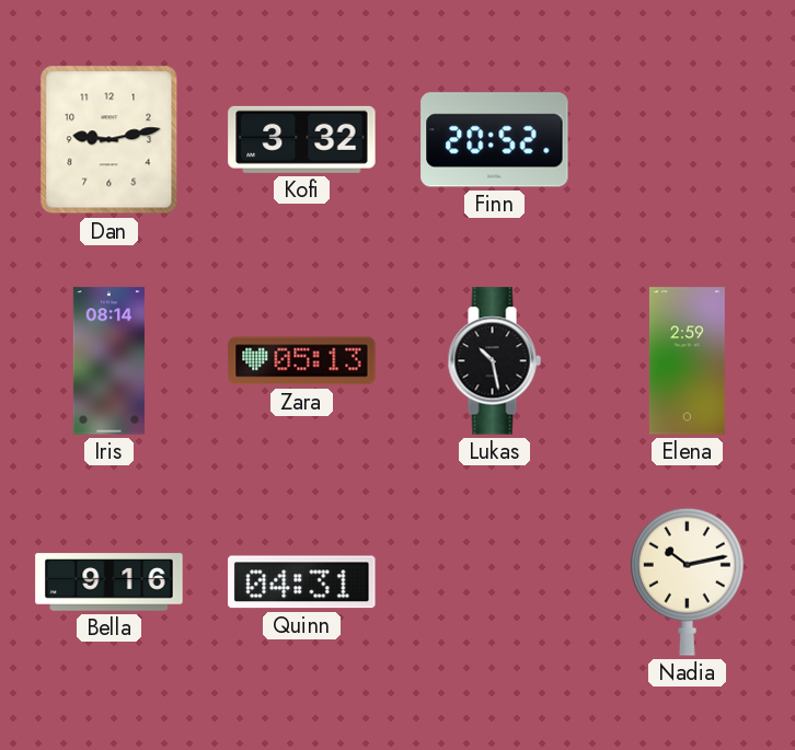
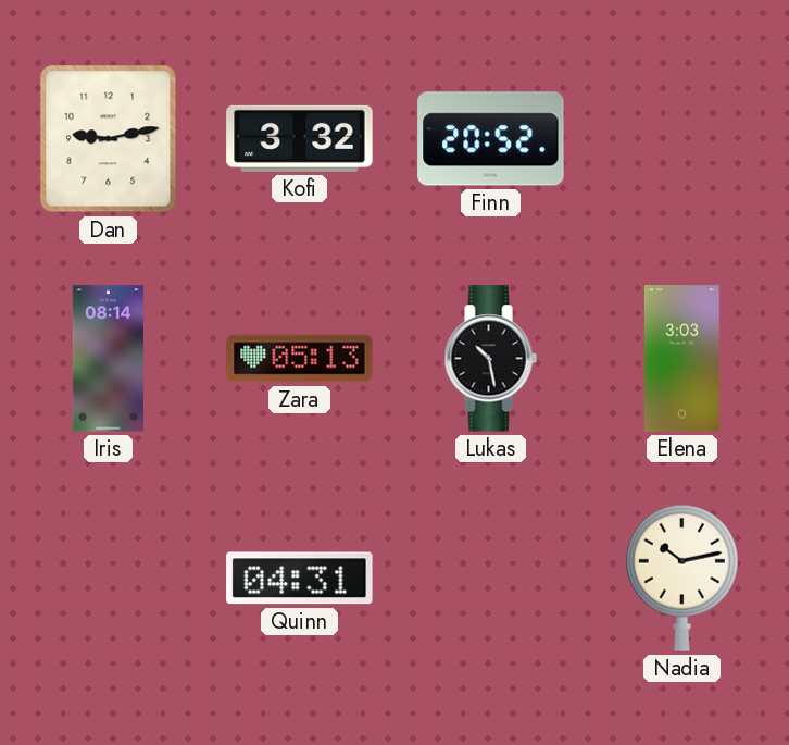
Elena: 2:59 -> 3:03
Bella: 9:16 -> none
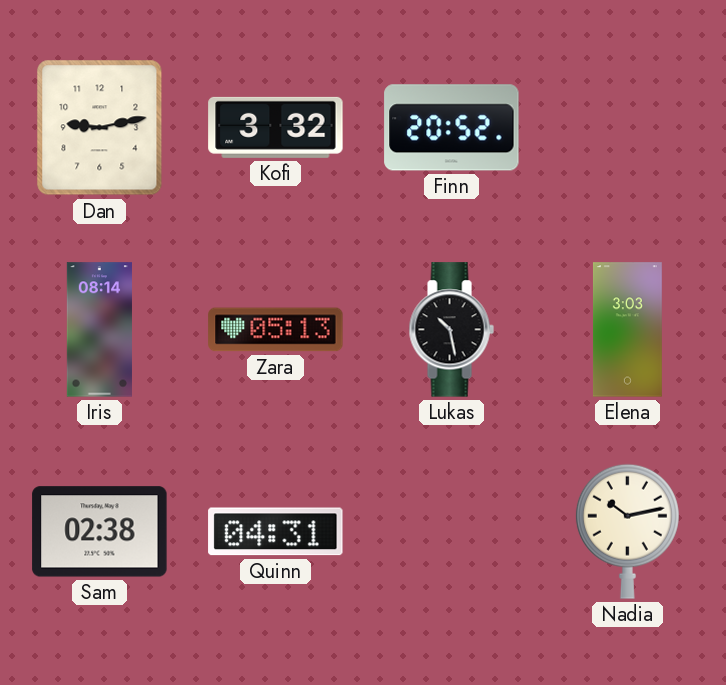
Sam: none -> 02:38
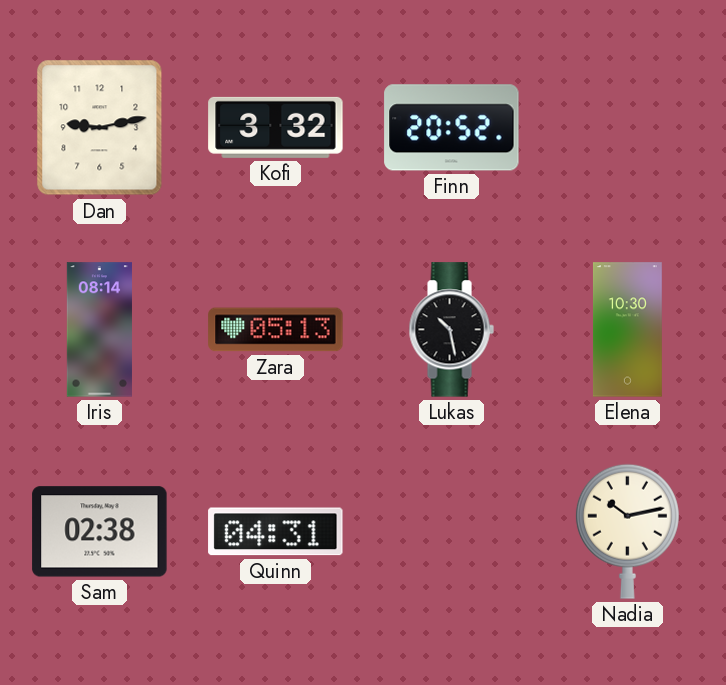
Elena: 3:03 -> 10:30
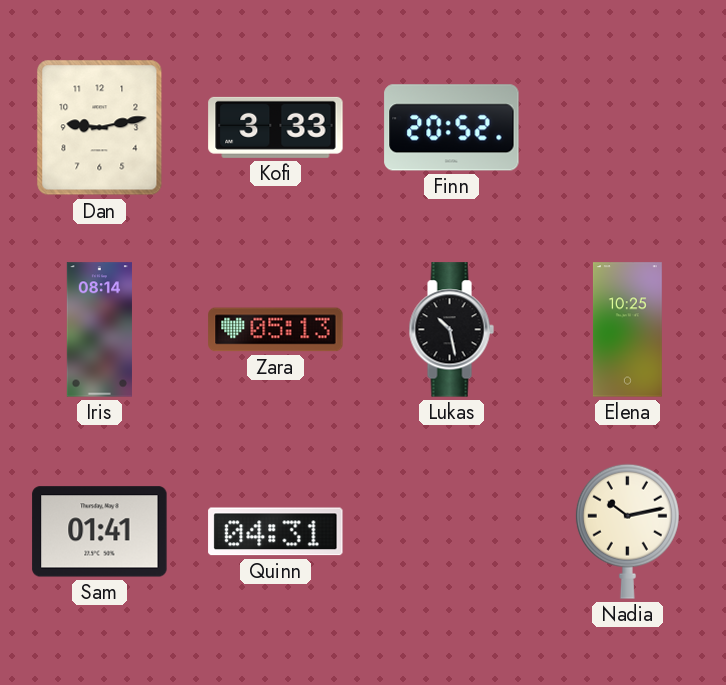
Kofi: 3:32 -> 3:33
Elena: 10:30 -> 10:25
Sam: 02:38 -> 01:41
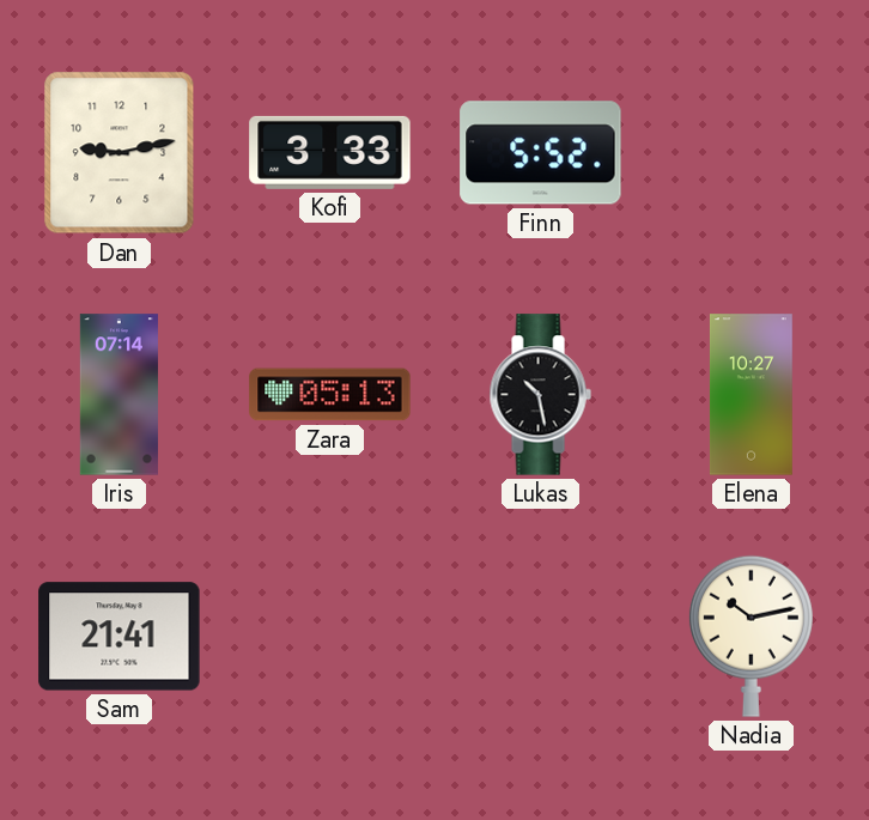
Finn: 20:52 -> 5:52
Iris: 08:14 -> 07:14
Elena: 10:25 -> 10:27
Sam: 01:41 -> 21:41
Quinn: 04:31 -> none
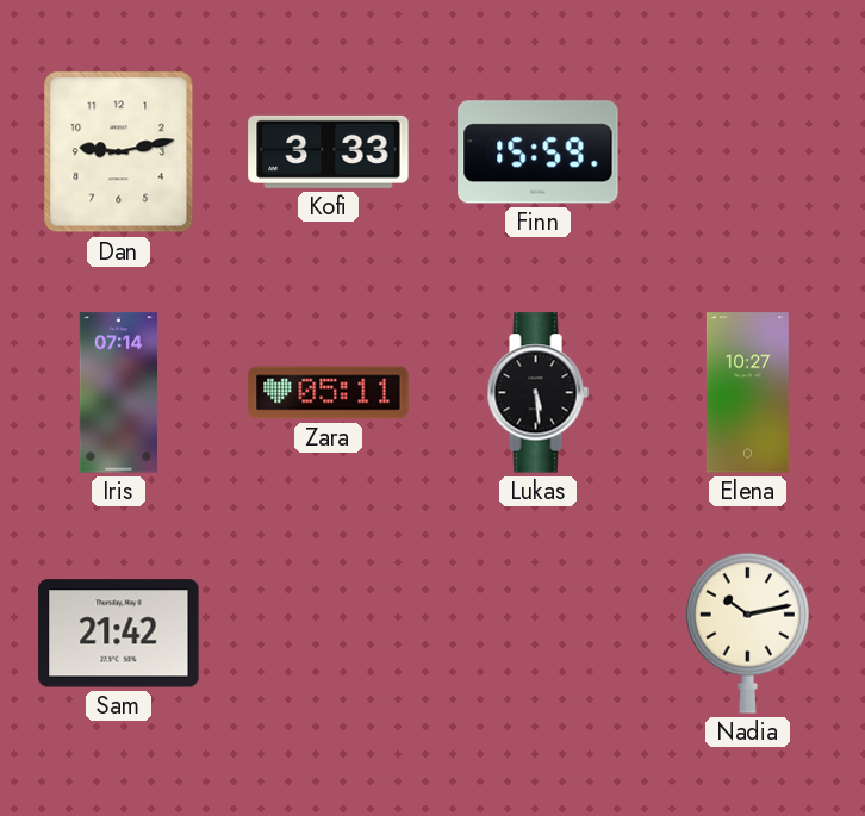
Finn: 5:52 -> 15:59
Zara: 05:13 -> 05:11
Lukas: 10:28 -> 5:29
Sam: 21:41 -> 21:42
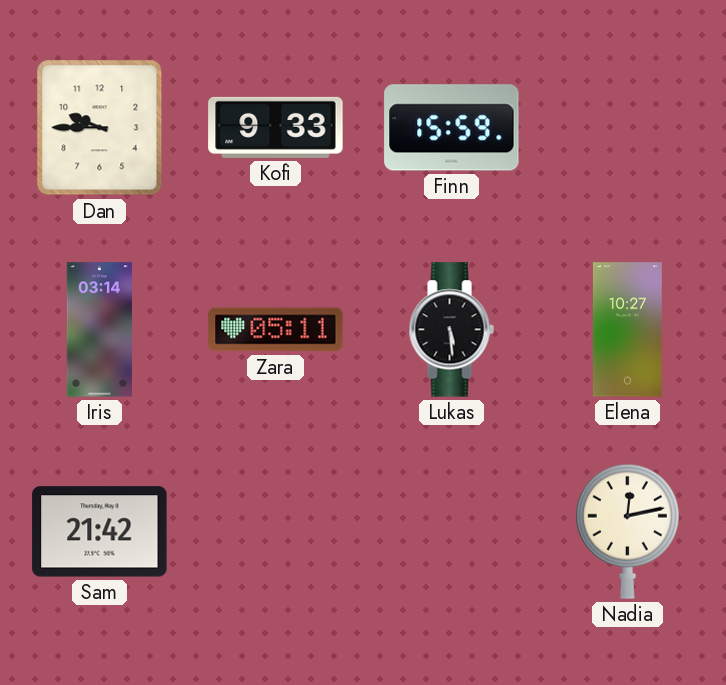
Dan: 9:13 -> 9:45
Kofi: 3:33 -> 9:33
Iris: 07:14 -> 03:14
Nadia: 10:13 -> 12:13
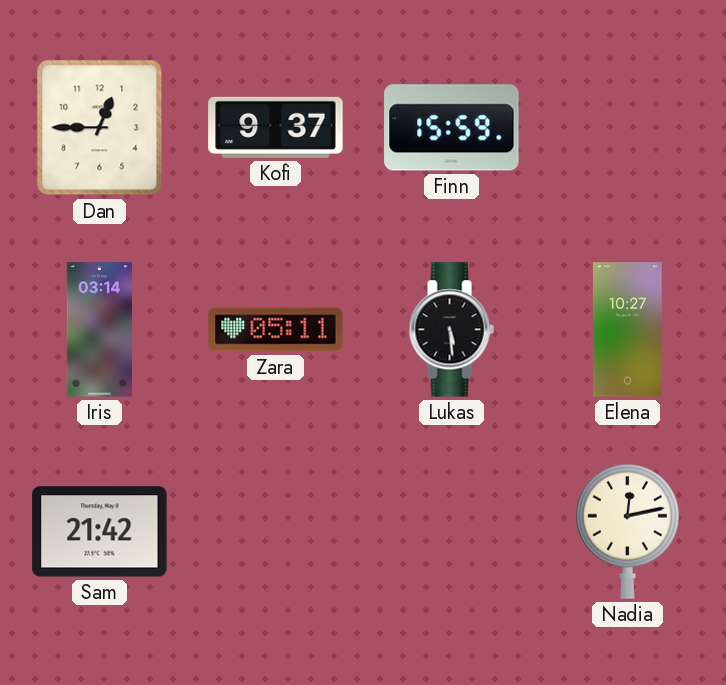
Dan: 9:45 -> 12:45
Kofi: 9:33 -> 9:37
